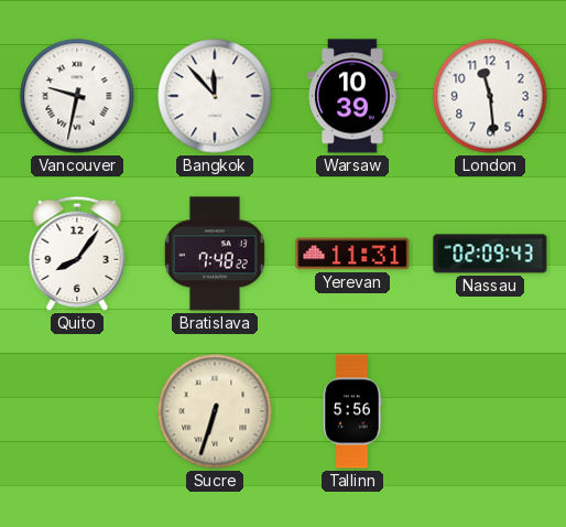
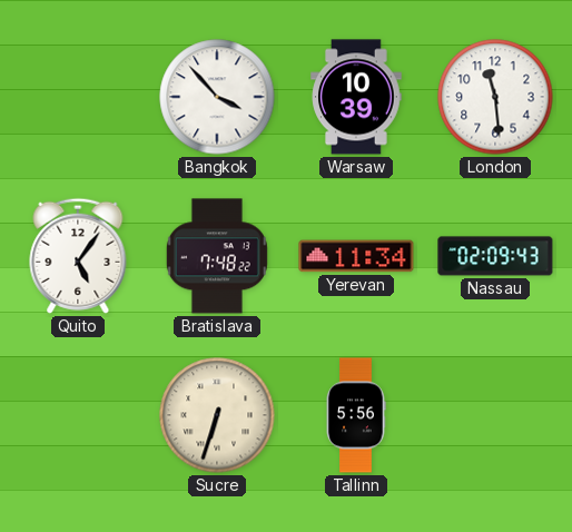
Vancouver: 9:32 -> none
Bangkok: 11:53 -> 3:53
Quito: 8:06 -> 5:06
Yerevan: 11:31 -> 11:34
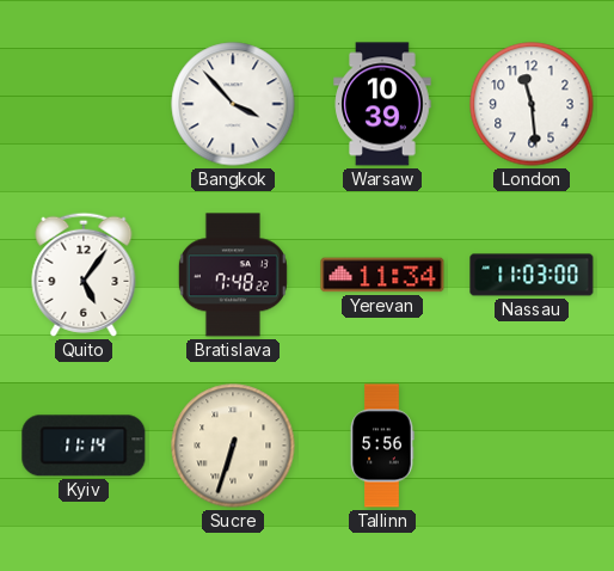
Nassau: 02:09 -> 11:03
Kyiv: none -> 11:14
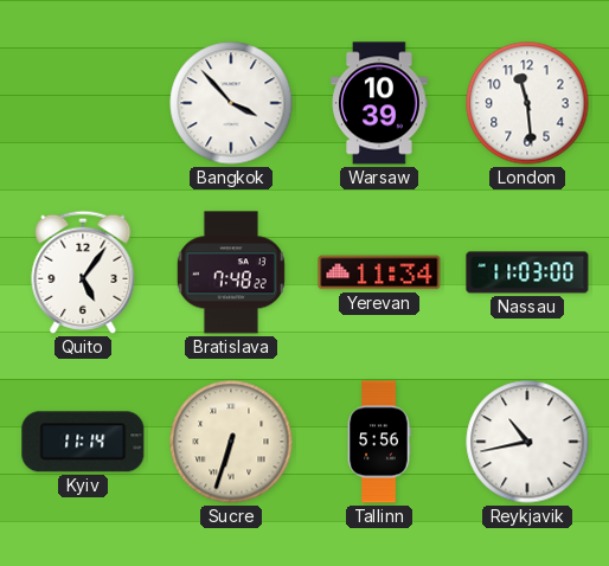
Reykjavik: none -> 10:43
